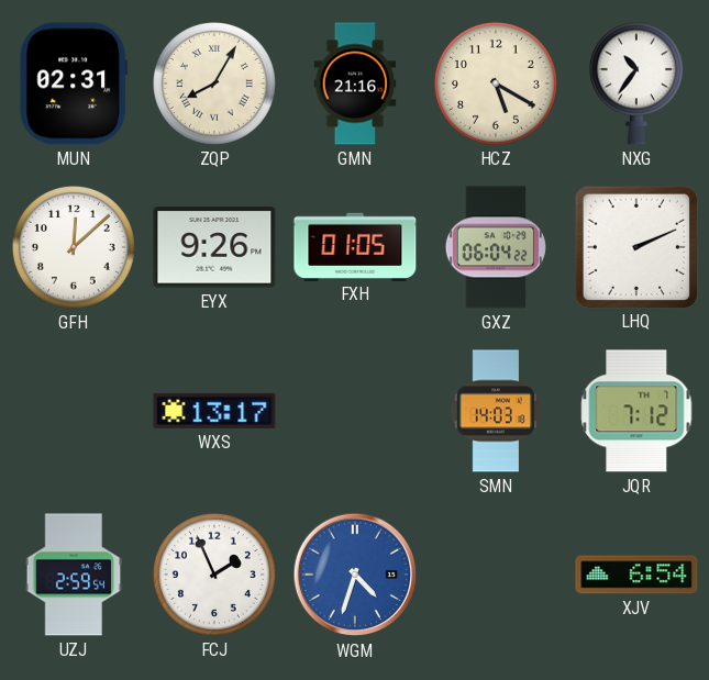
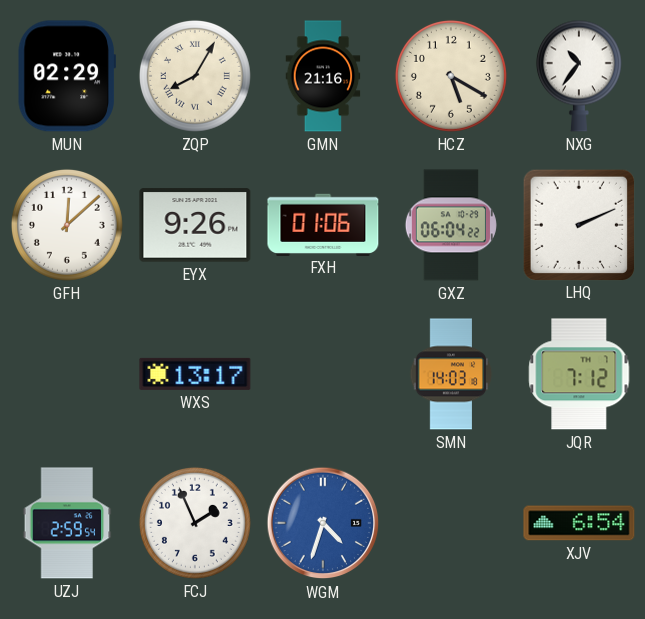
MUN: 02:31 -> 02:29
FXH: 01:05 -> 01:06
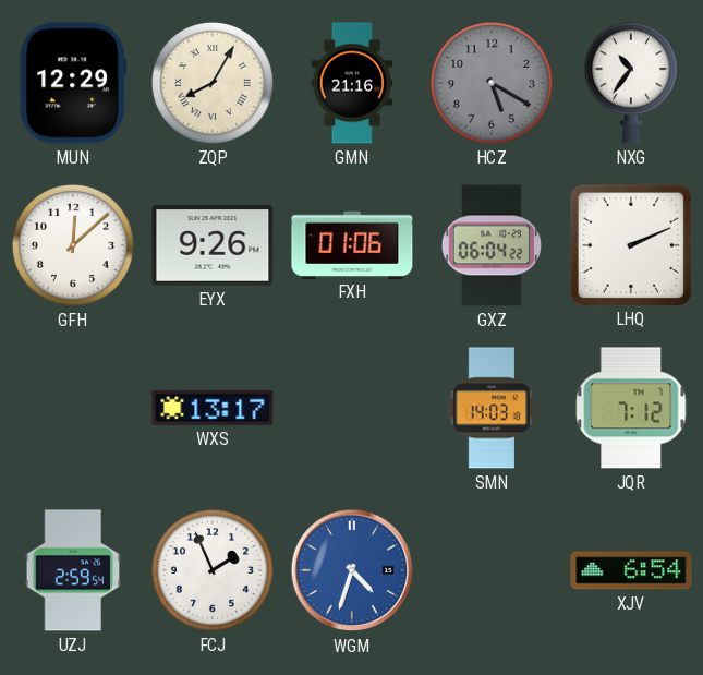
MUN: 02:29 -> 12:29
HCZ dial: cream -> grey
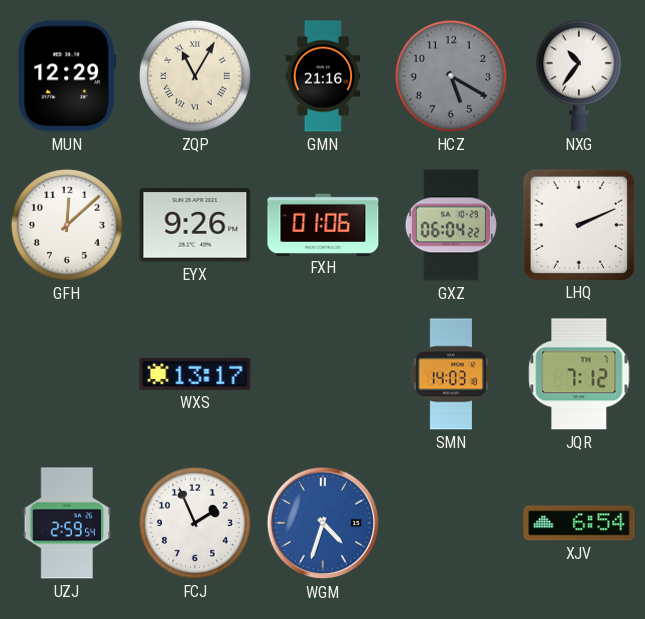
ZQP: 8:05 -> 11:05
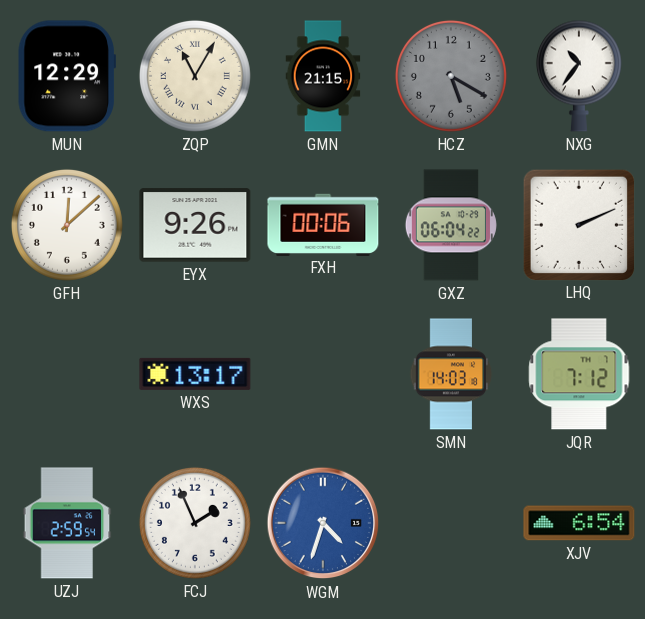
GMN: 21:16 -> 21:15
FXH: 01:06 -> 00:06
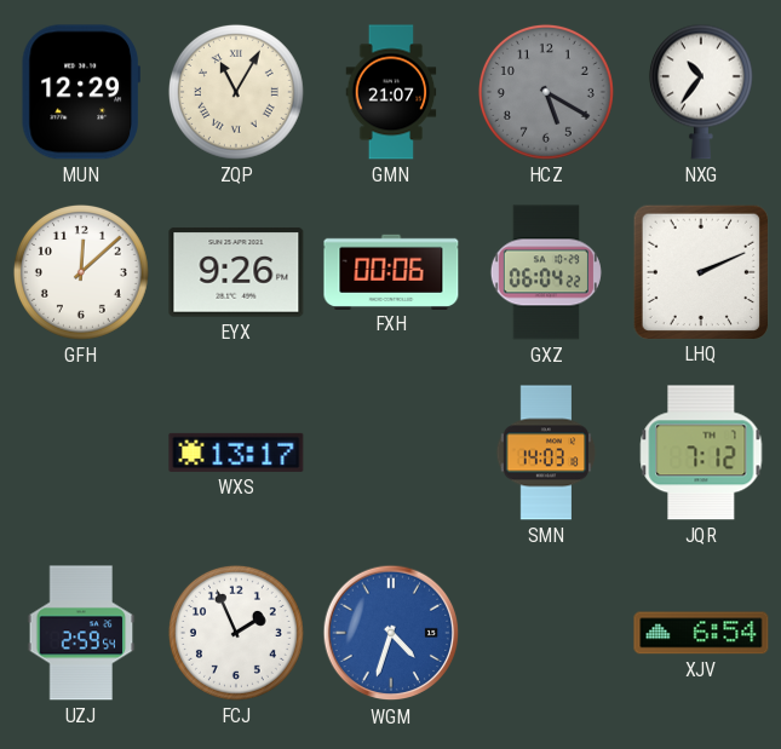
GMN: 21:15 -> 21:07
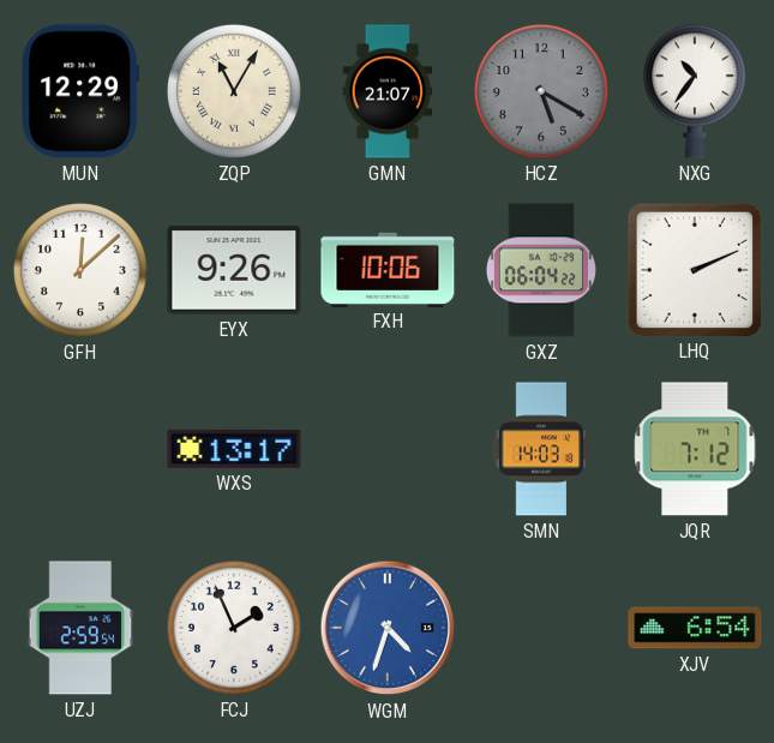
FXH: 00:06 -> 10:06
